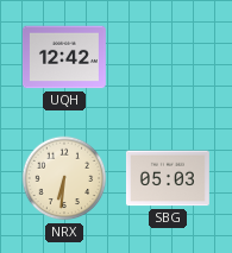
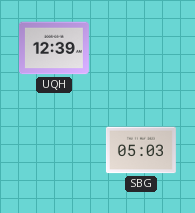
UQH: 12:42 -> 12:39
NRX: 6:31 -> none
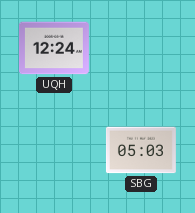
UQH: 12:39 -> 12:24
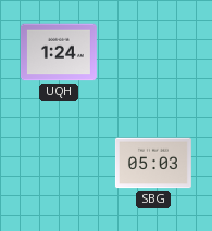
UQH: 12:24 -> 1:24
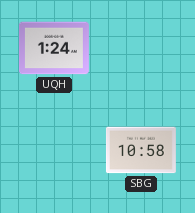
SBG: 05:03 -> 10:58
